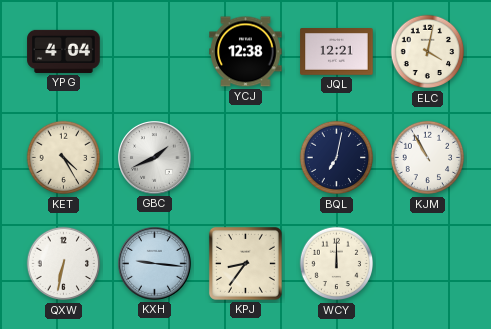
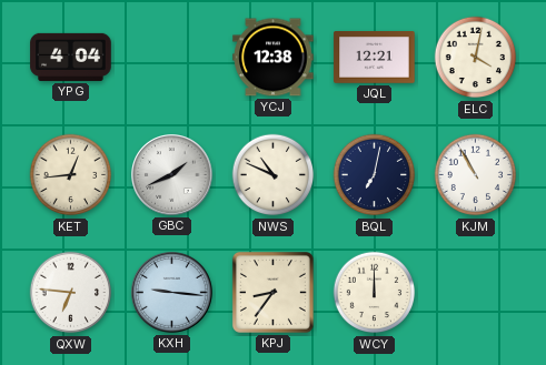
KET: 4:25 -> 12:44
NWS: none -> 10:49
QXW: 6:32 -> 6:46
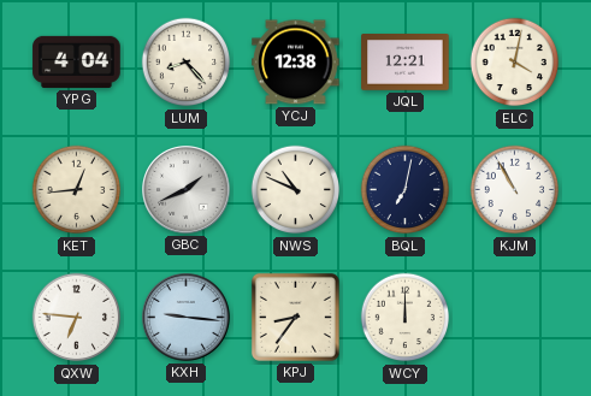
LUM: none -> 8:23
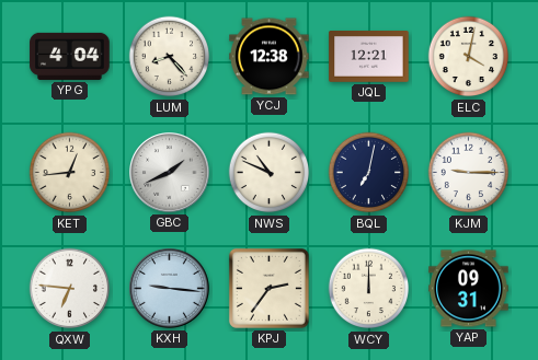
KJM: 10:55 -> 9:15
KPJ: 8:36 -> 2:36
YAP: none -> 09:31
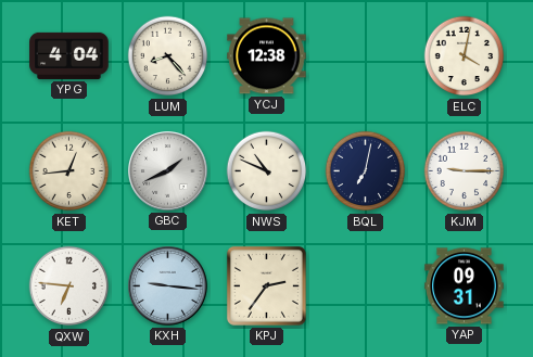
JQL: 12:21 -> none
WCY: 12:00 -> none
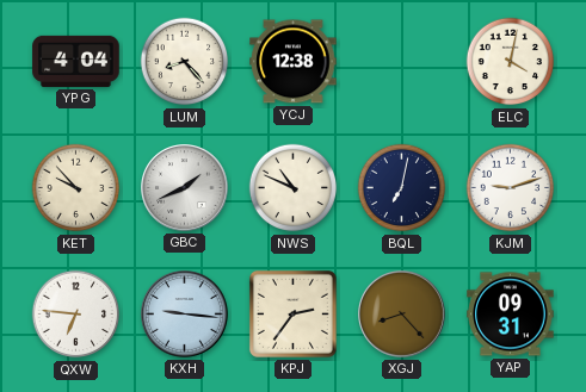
KET: 12:44 -> 9:53
KJM: 9:15 -> 9:12
XGJ: none -> 8:23
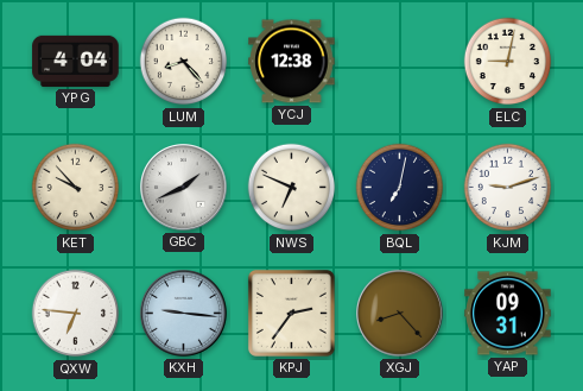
ELC: 4:02 -> 9:02
NWS: 10:49 -> 6:49
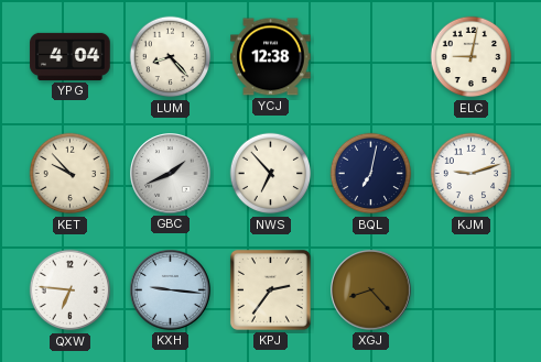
NWS: 6:49 -> 6:53
YAP: 09:31 -> none
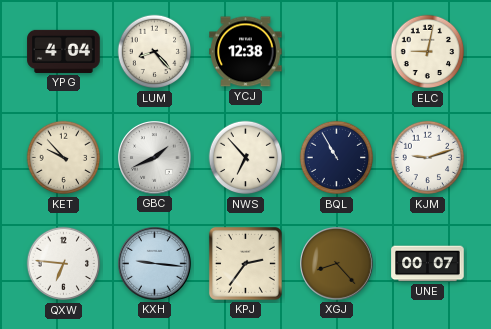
BQL: 7:02 -> 10:55
UNE: none -> 00:07
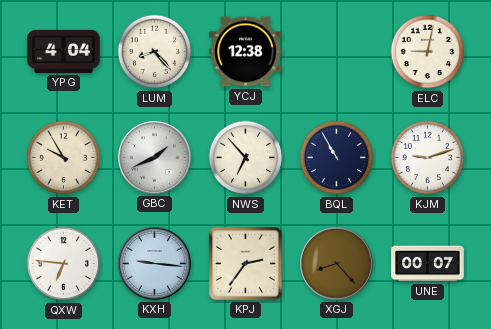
KET: 9:53 -> 9:55
